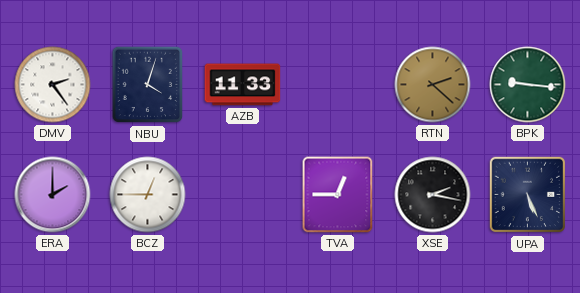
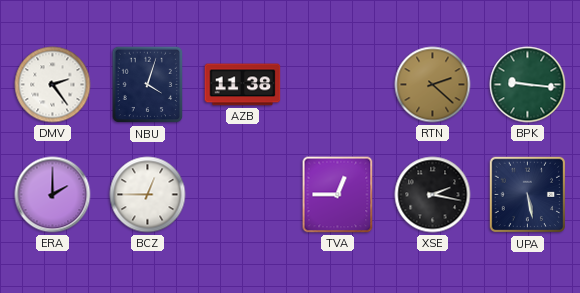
AZB: 11:33 -> 11:38
UPA: 5:26 -> 5:28
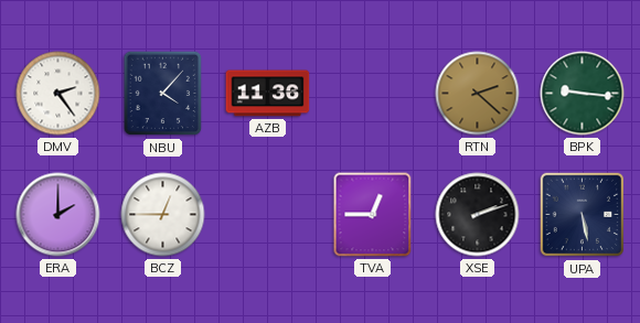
NBU: 4:03 -> 4:07
AZB: 11:38 -> 11:36
XSE: 2:17 -> 2:12
